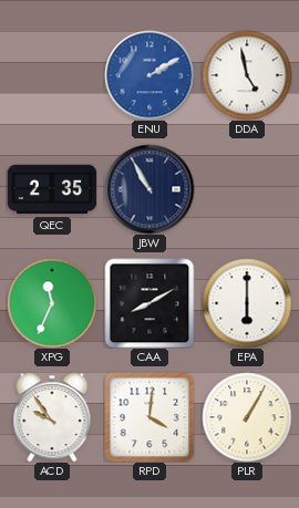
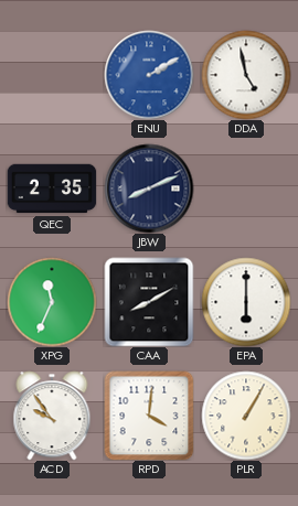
JBW: 10:55 -> 8:11
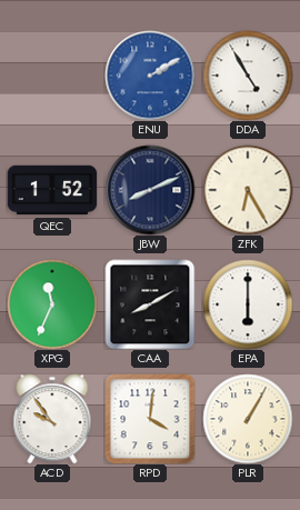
DDA: 4:58 -> 4:55
QEC: 2:35 -> 1:52
ZFK: none -> 6:25
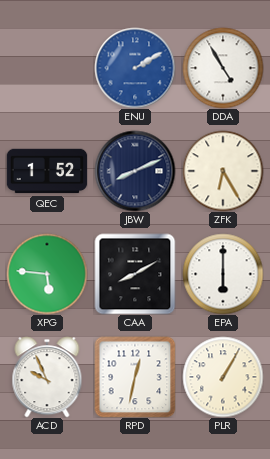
XPG: 11:34 -> 5:46
ACD: 9:54 -> 9:56
RPD: 4:01 -> 12:32
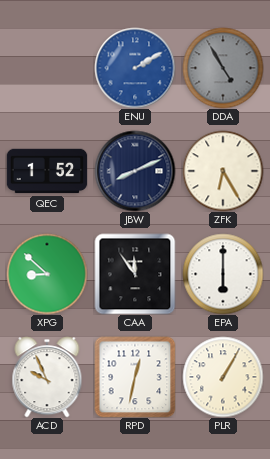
DDA dial: white -> grey
XPG: 5:46 -> 8:52
CAA: 8:10 -> 11:54
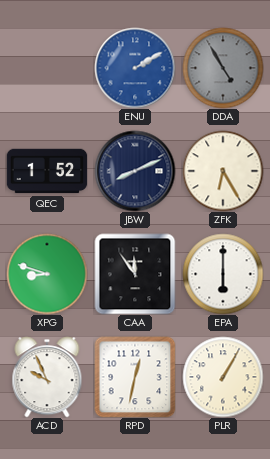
XPG: 8:52 -> 8:48
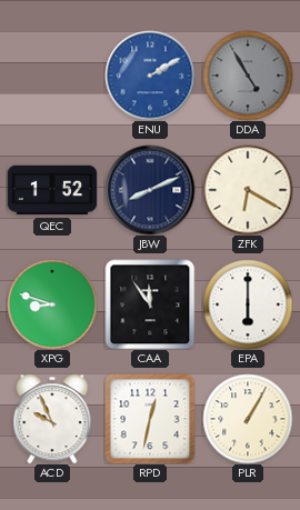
ZFK: 6:25 -> 6:20
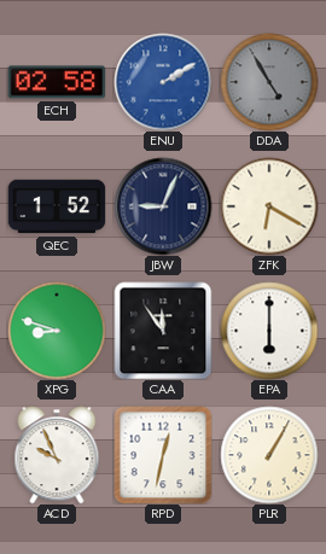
ECH: none -> 02:58
JBW: 8:11 -> 9:04
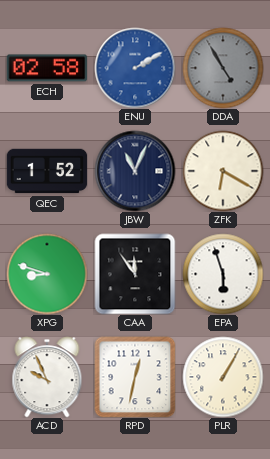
JBW: 9:04 -> 11:04
EPA: 6:00 -> 5:57
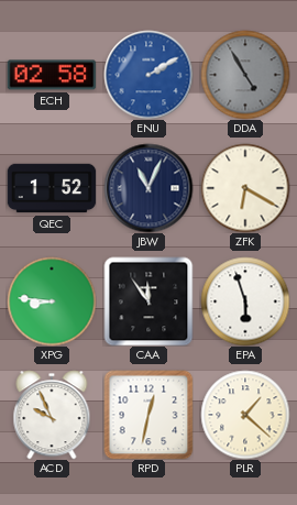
XPG: 8:48 -> 8:46
PLR: 1:05 -> 1:22
